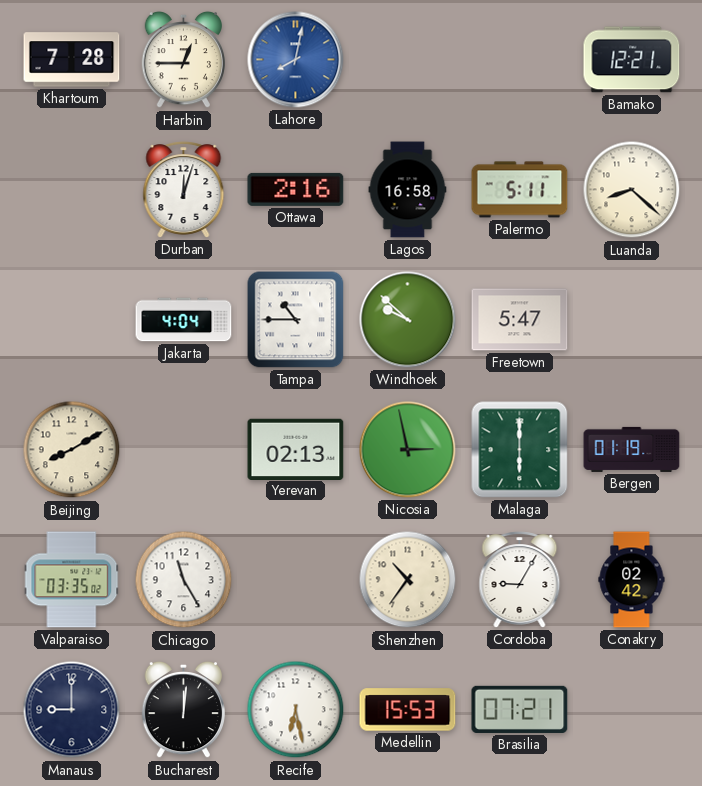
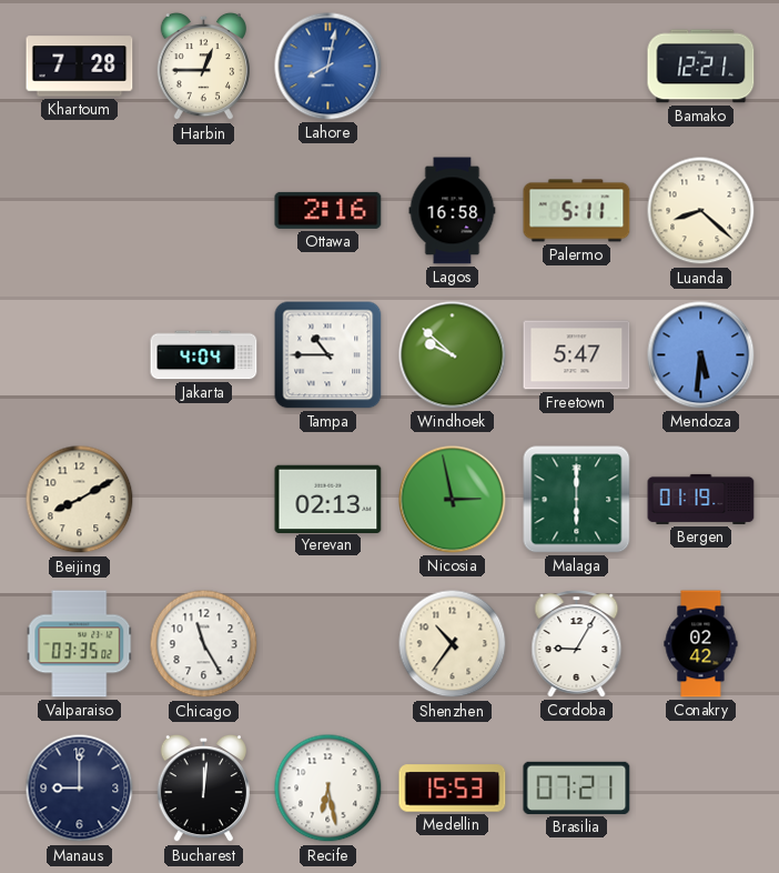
Durban: 12:03 -> none
Mendoza: none -> 5:31
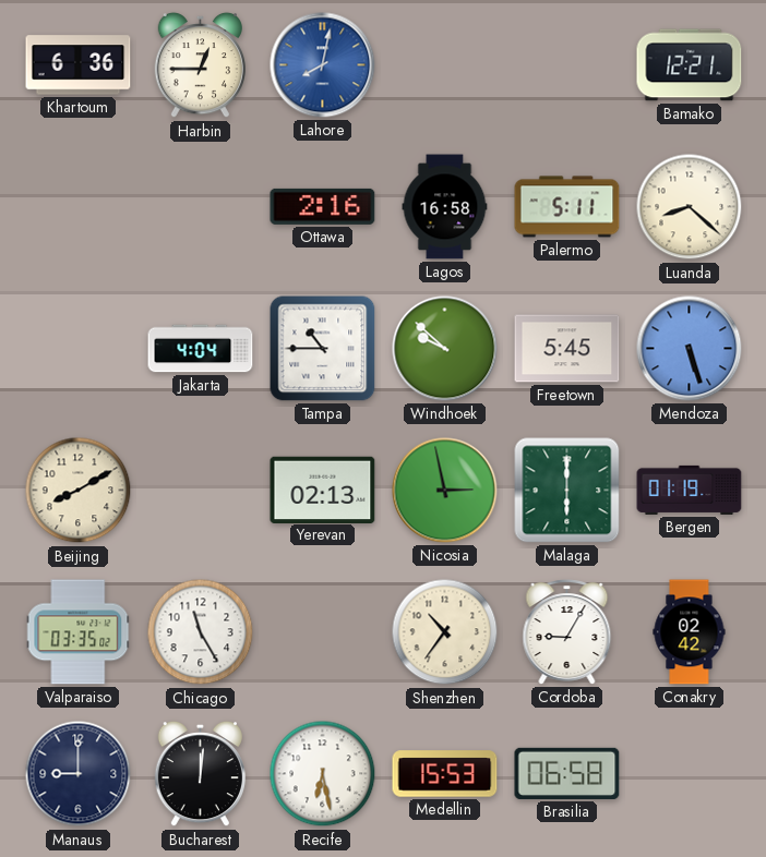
Khartoum: 7:28 -> 6:36
Freetown: 5:47 -> 5:45
Mendoza: 5:31 -> 5:27
Brasilia: 07:21 -> 06:58
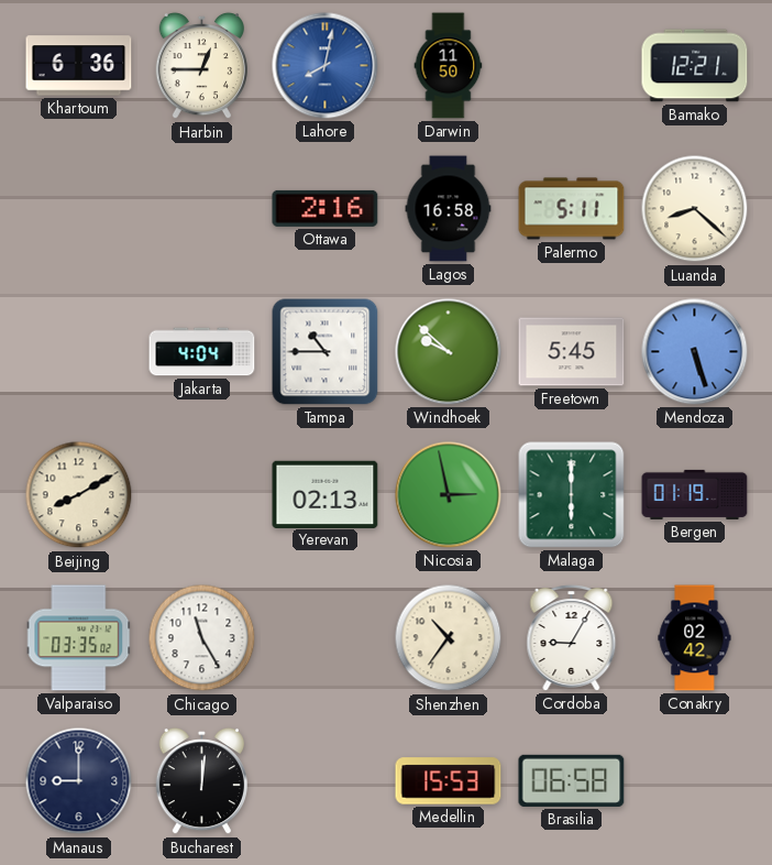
Darwin: none -> 11:50
Recife: 6:28 -> none
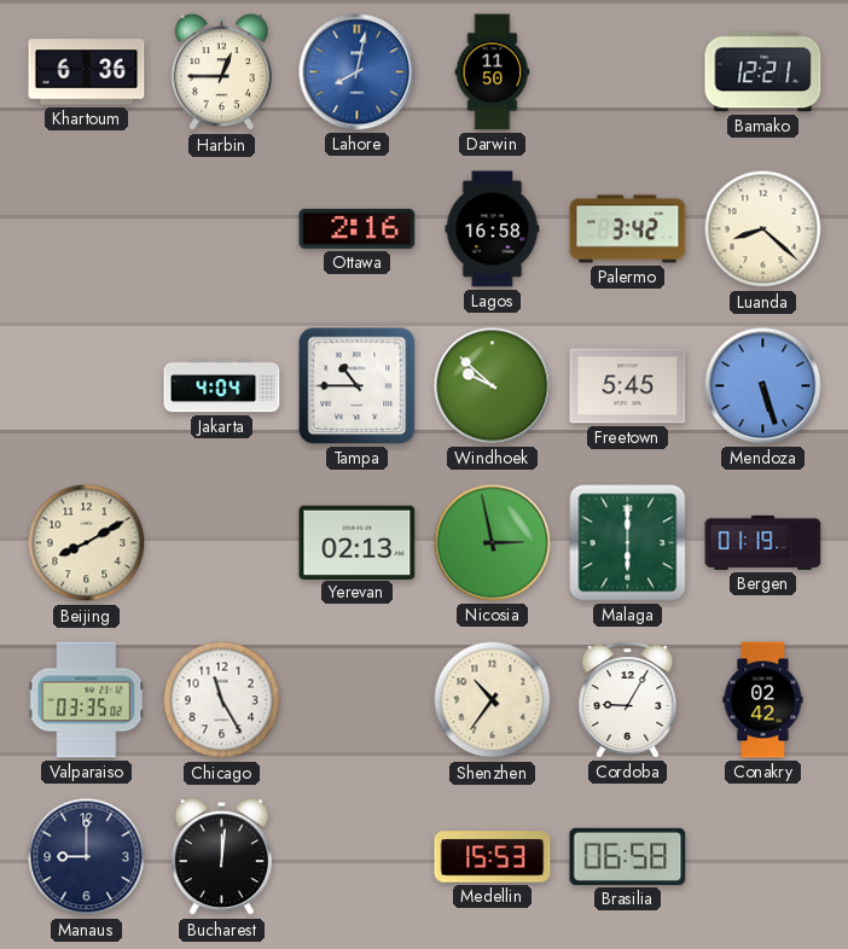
Palermo: 5:11 -> 3:42
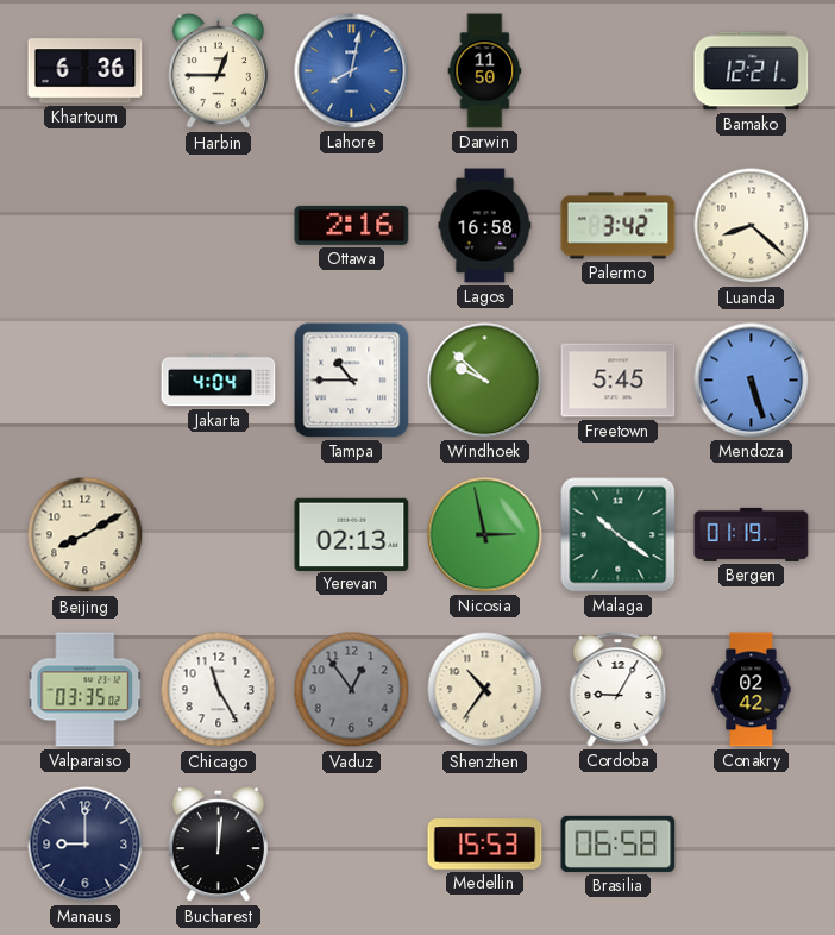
Malaga: 6:00 -> 10:21
Vaduz: none -> 12:54
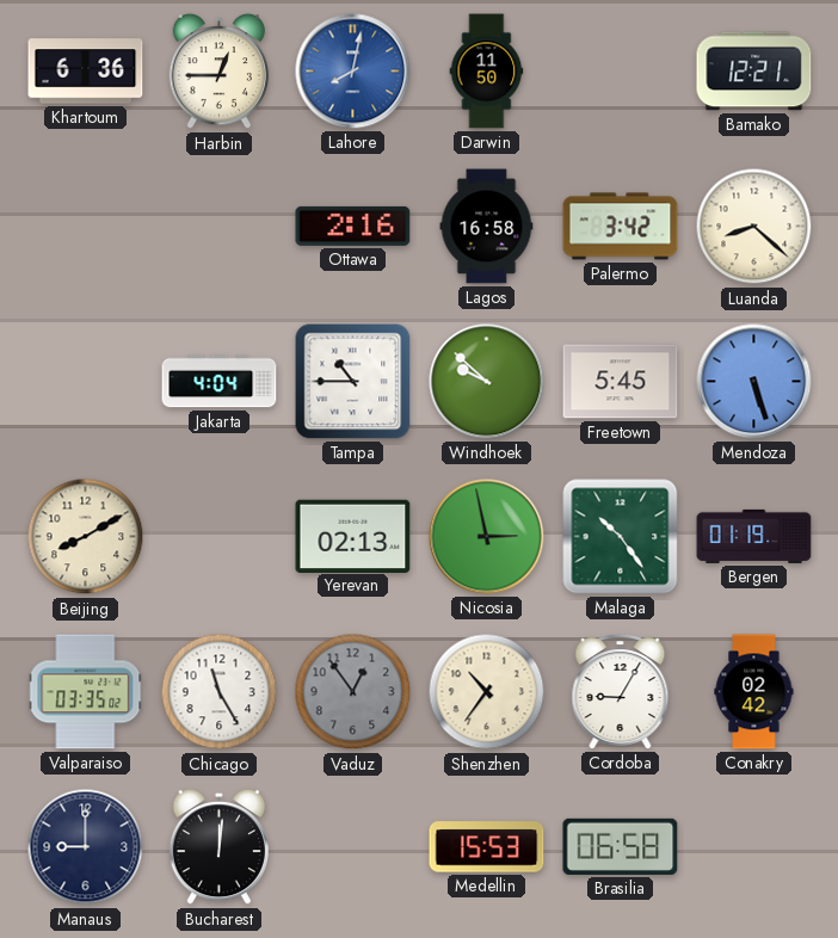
Malaga: 10:21 -> 10:24
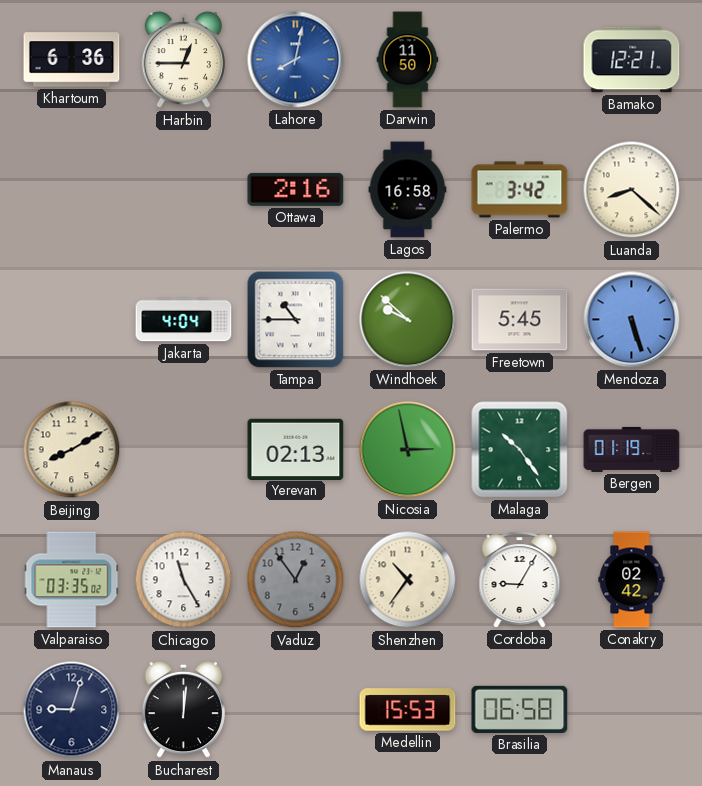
Manaus: 9:00 -> 9:03
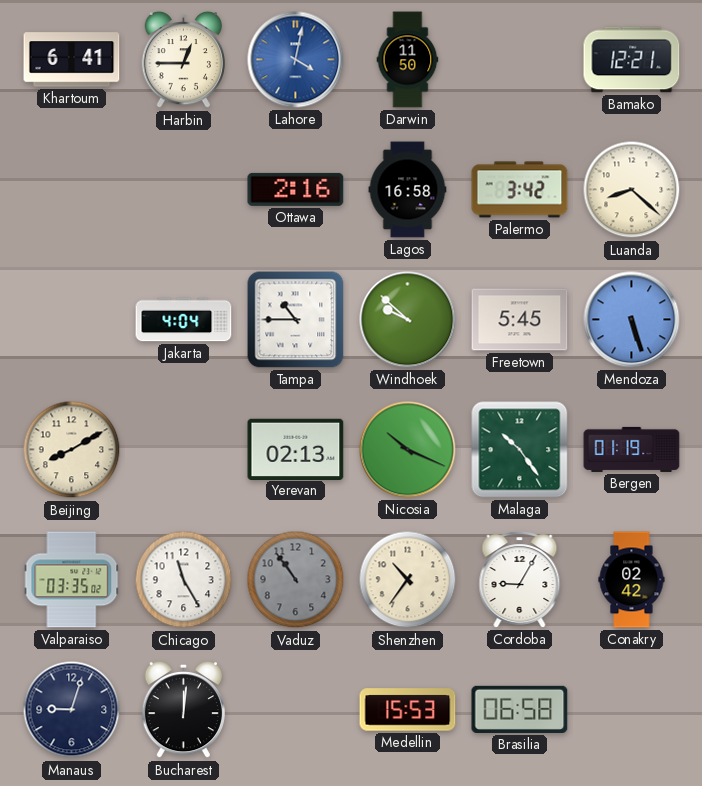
Khartoum: 6:36 -> 6:41
Lahore: 8:02 -> 4:02
Nicosia: 2:58 -> 10:19
Vaduz: 12:54 -> 10:54
